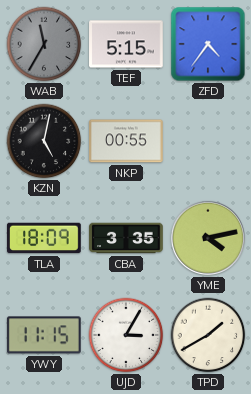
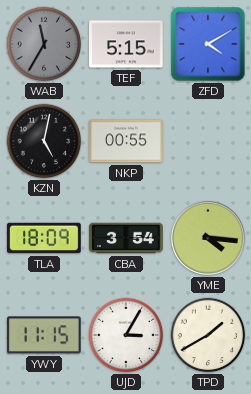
ZFD: 4:36 -> 4:10
CBA: 3:35 -> 3:54
YME: 4:13 -> 4:16
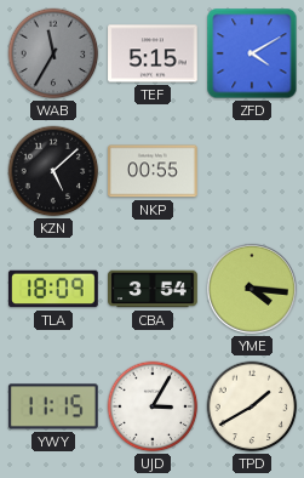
KZN: 5:02 -> 5:08
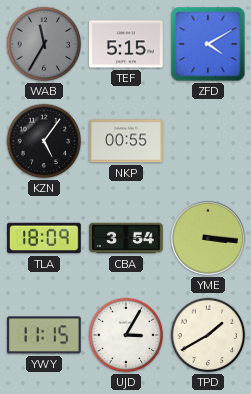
KZN: 5:08 -> 5:06
YME: 4:16 -> 3:16
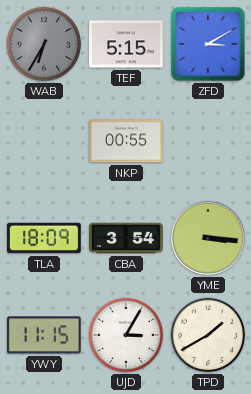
WAB: 11:35 -> 6:35
ZFD: 4:10 -> 3:10
KZN: 5:06 -> none
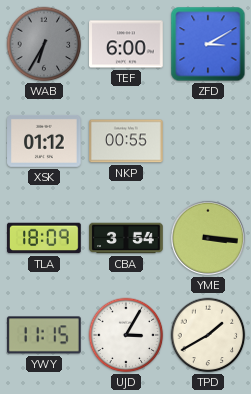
TEF: 5:15 -> 6:00
XSK: none -> 01:12
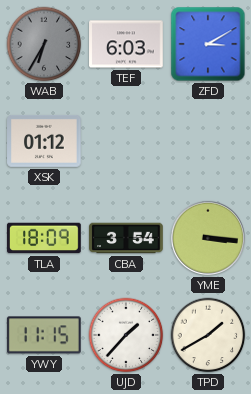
TEF: 6:00 -> 6:03
NKP: 00:55 -> none
UJD: 3:05 -> 1:37
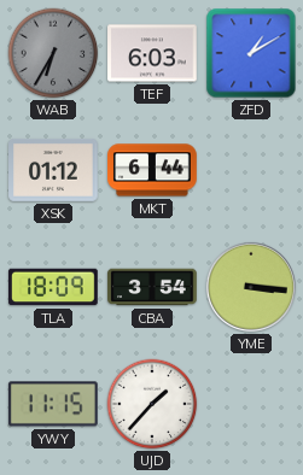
ZFD: 3:10 -> 1:10
MKT: none -> 6:44
TPD: 1:40 -> none
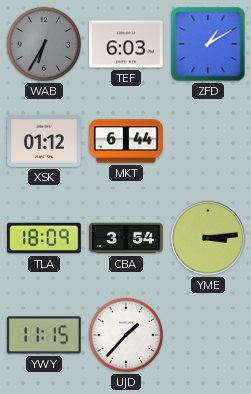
YME: 3:16 -> 3:14
